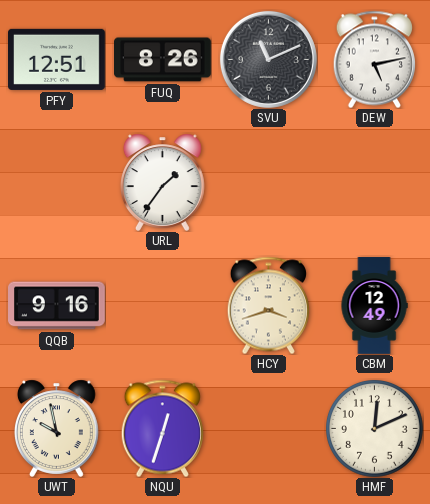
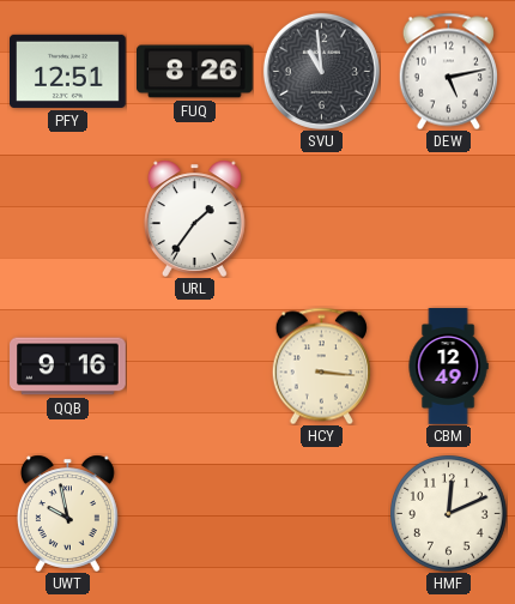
SVU: 11:11 -> 10:59
HCY: 3:42 -> 3:16
NQU: 12:33 -> none
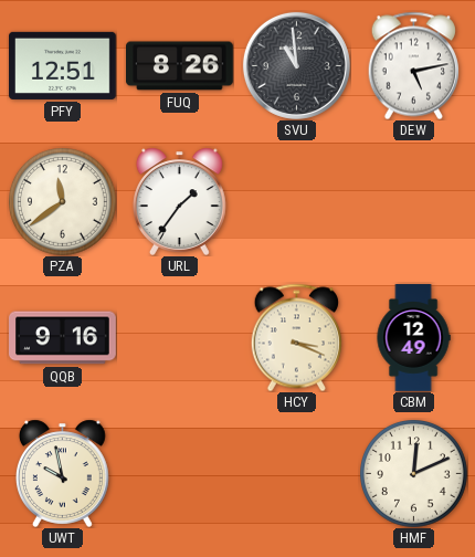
PZA: none -> 11:39
HCY: 3:16 -> 3:19
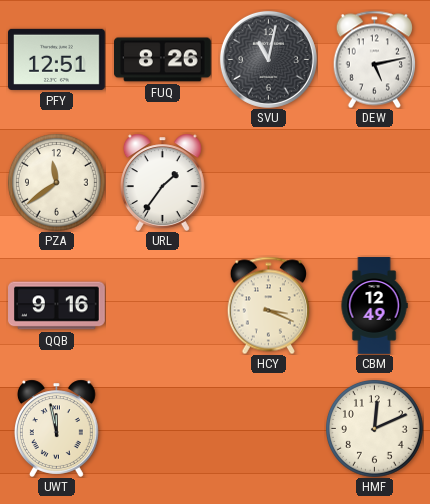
SVU: 10:59 -> 11:02
UWT: 9:58 -> 11:58
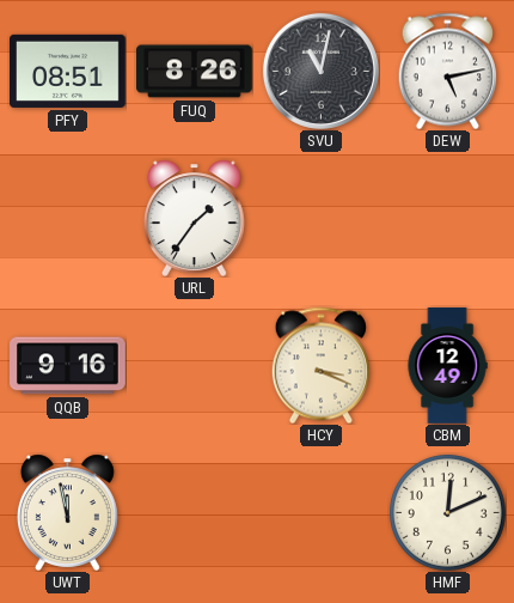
PFY: 12:51 -> 08:51
PZA: 11:39 -> none
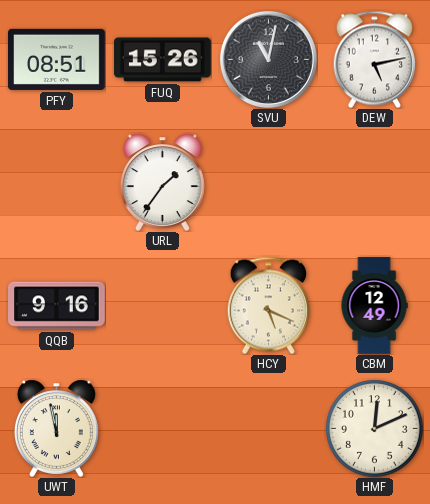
FUQ: 8:26 -> 15:26
HCY: 3:19 -> 5:19
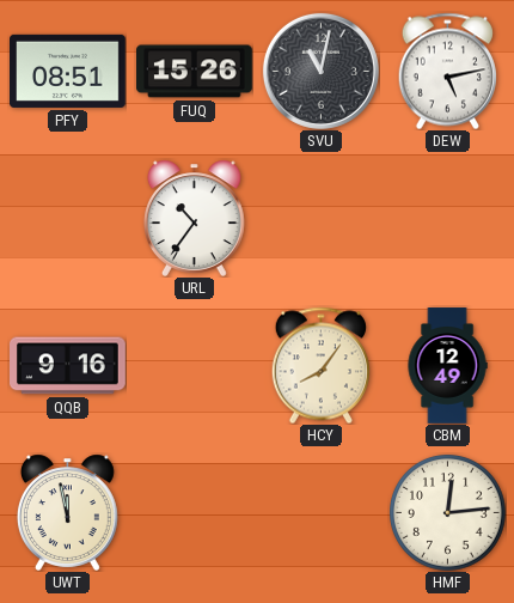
URL: 1:36 -> 10:36
HCY: 5:19 -> 8:06
HMF: 12:11 -> 12:14
